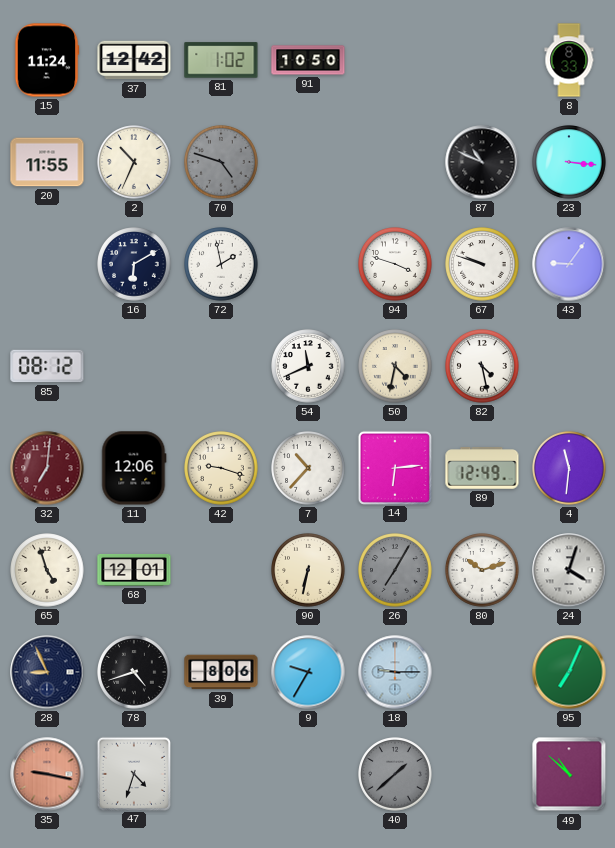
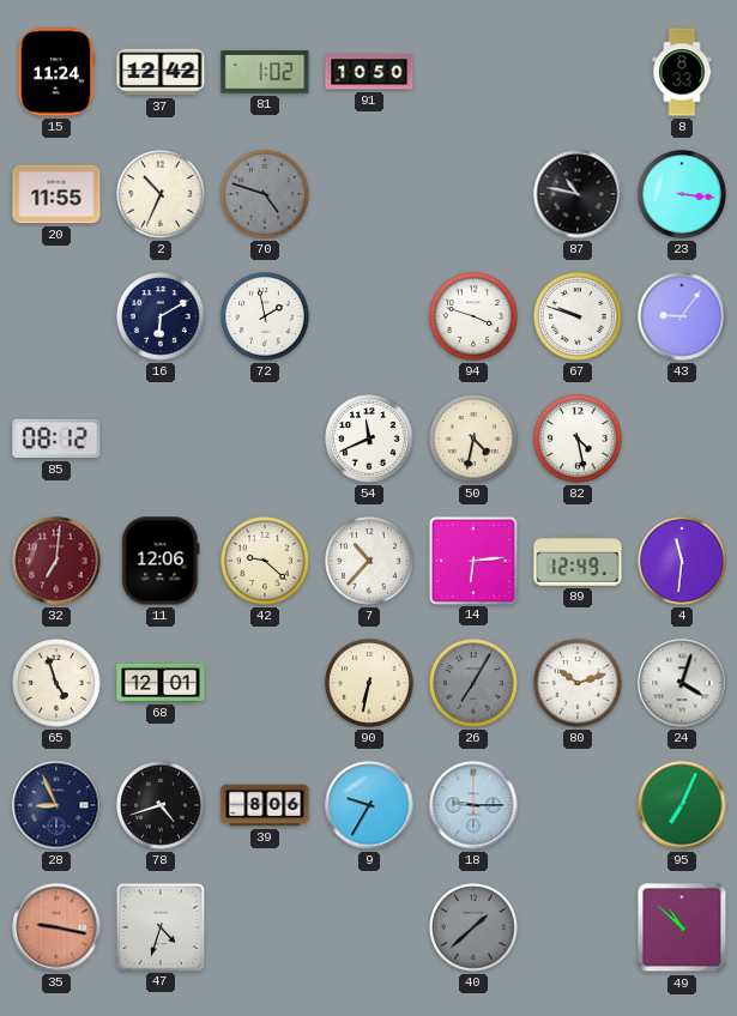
87: 10:49 -> 10:47
42: 9:18 -> 9:22
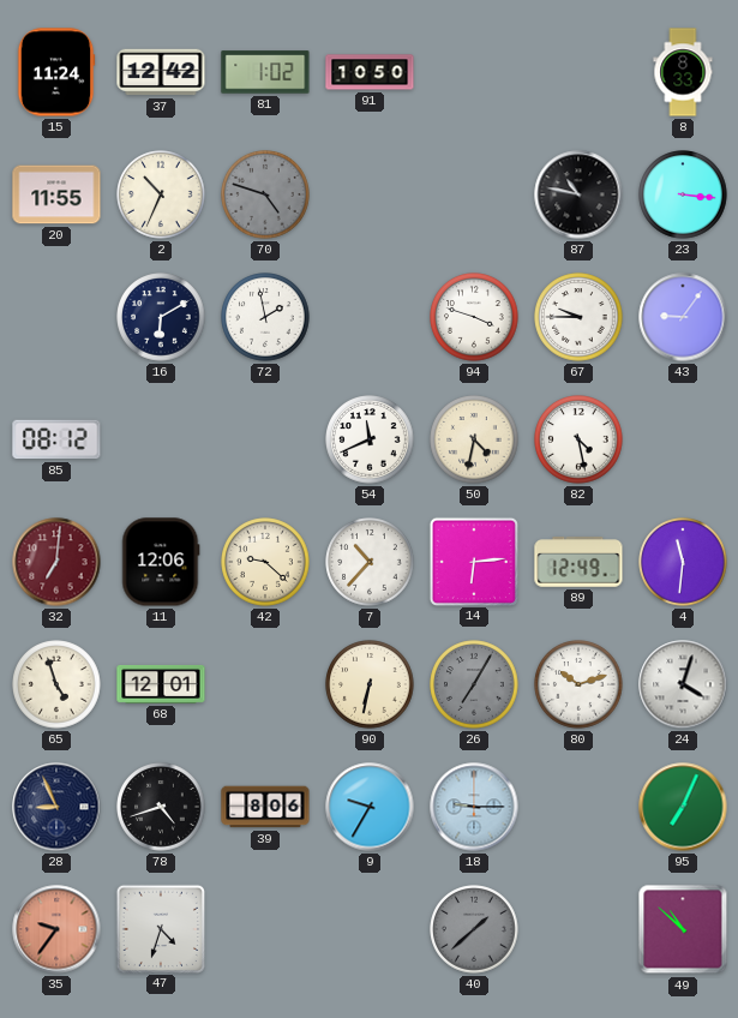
67: 9:48 -> 9:45
35: 9:17 -> 9:36
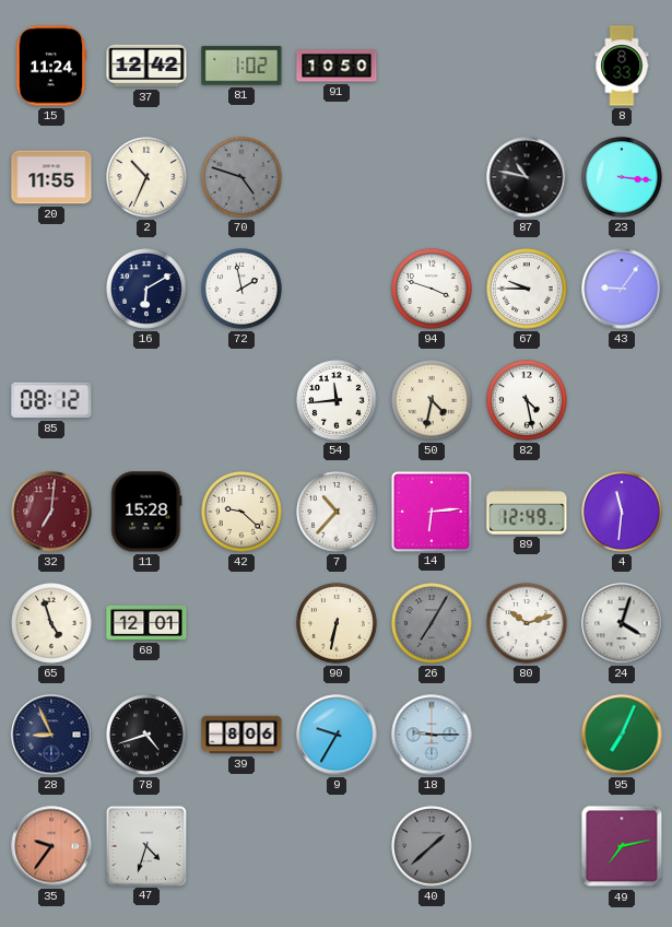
54: 11:41 -> 11:44
11: 12:06 -> 15:28
49: 10:52 -> 7:13
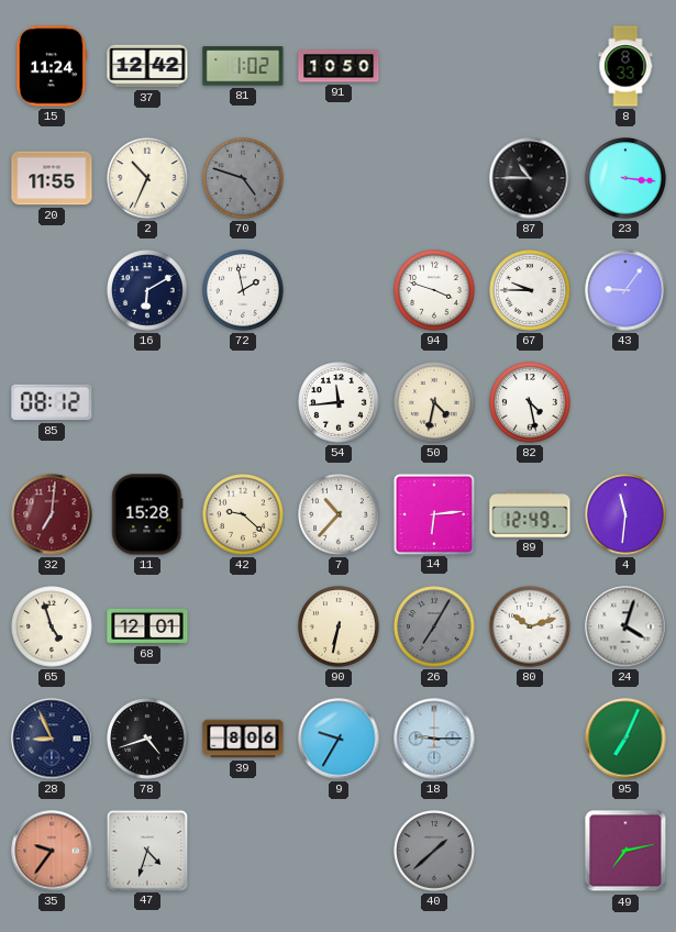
87: 10:47 -> 10:45
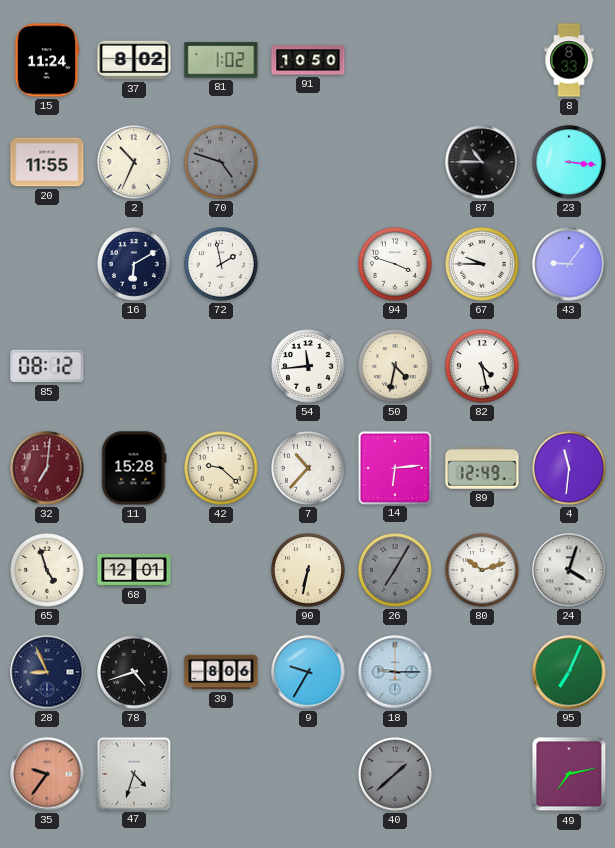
37: 12:42 -> 8:02
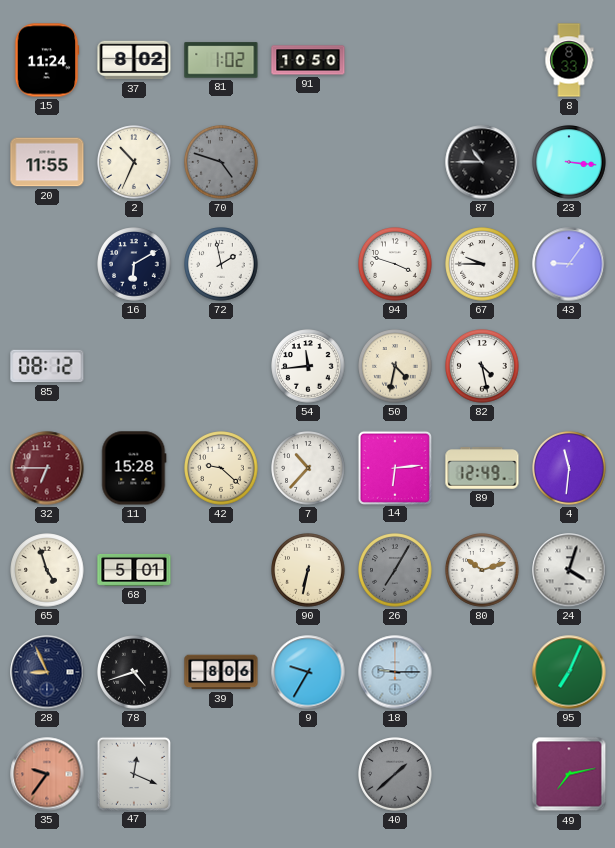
32: 7:01 -> 6:45
68: 12:01 -> 5:01
47: 4:33 -> 12:19
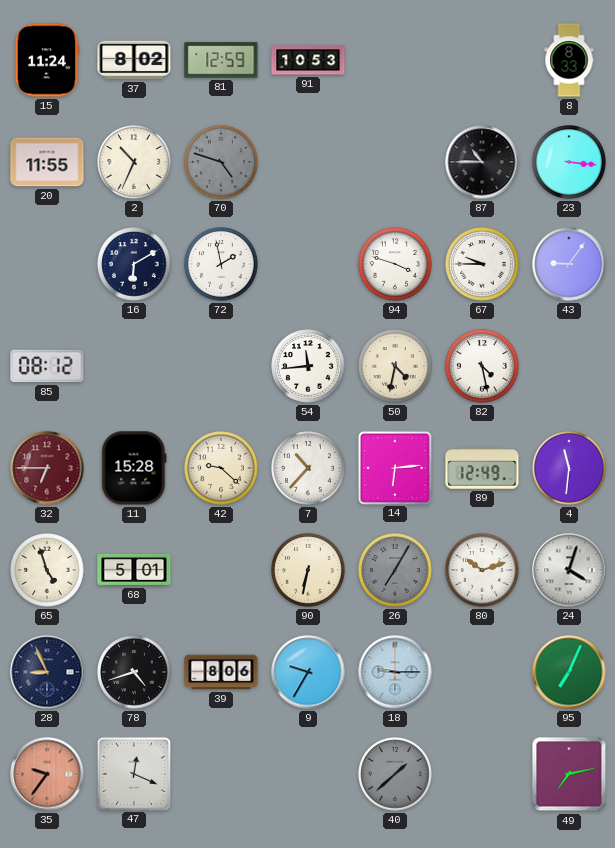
81: 1:02 -> 12:59
91: 10:50 -> 10:53
